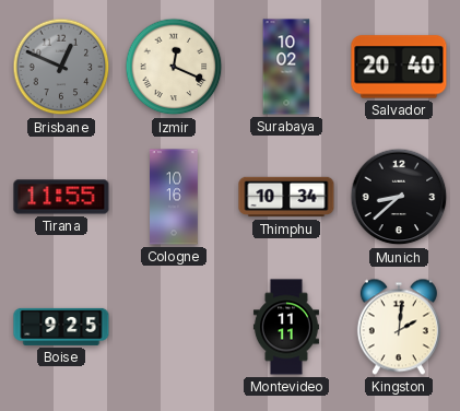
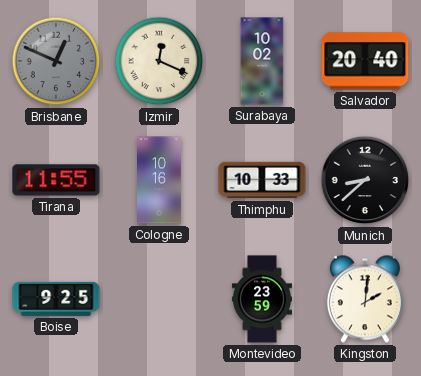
Thimphu: 10:34 -> 10:33
Montevideo: 11:11 -> 23:59
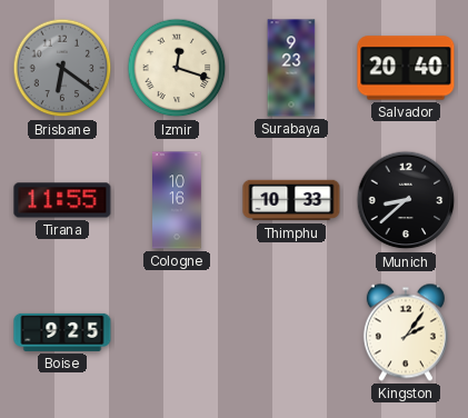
Brisbane: 12:49 -> 6:21
Izmir: 12:19 -> 12:18
Surabaya: 10:02 -> 9:23
Montevideo: 23:59 -> none
Kingston: 2:01 -> 2:06
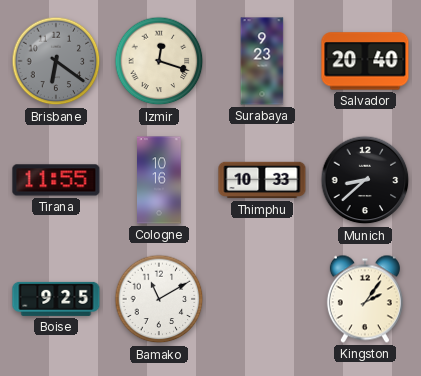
Bamako: none -> 11:10
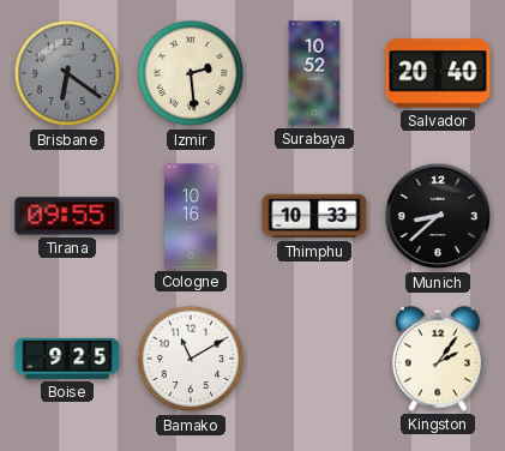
Izmir: 12:18 -> 2:29
Surabaya: 9:23 -> 10:52
Tirana: 11:55 -> 09:55
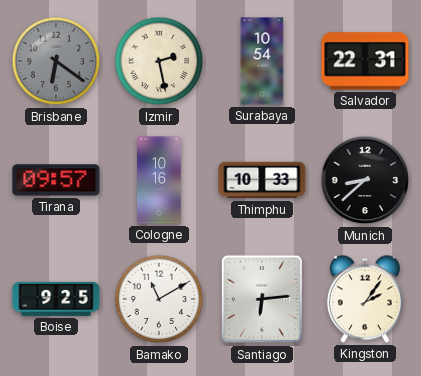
Izmir: 2:29 -> 2:28
Surabaya: 10:52 -> 10:54
Salvador: 20:40 -> 22:31
Tirana: 09:55 -> 09:57
Santiago: none -> 6:14
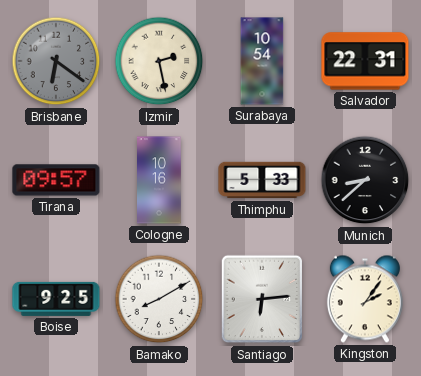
Thimphu: 10:33 -> 5:33
Bamako: 11:10 -> 8:10
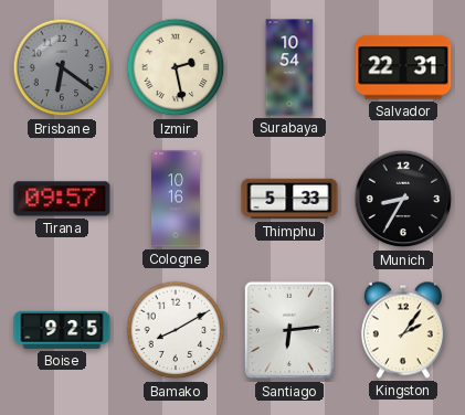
Munich: 8:38 -> 8:35
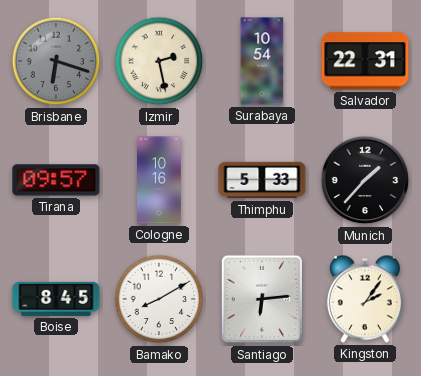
Brisbane: 6:21 -> 6:18
Munich: 8:35 -> 1:37
Boise: 9:25 -> 8:45
